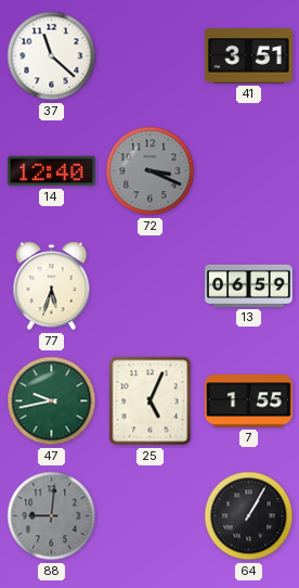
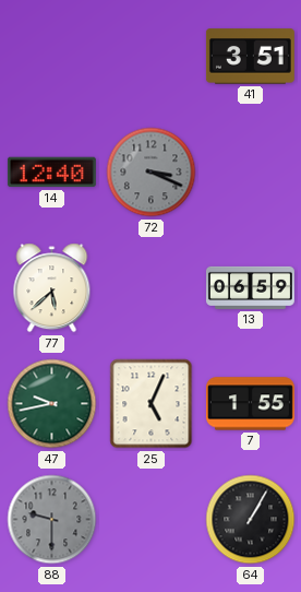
37: 11:22 -> none
77: 5:33 -> 5:38
88: 9:01 -> 9:30
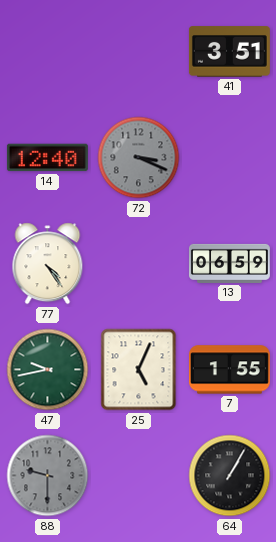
77: 5:38 -> 4:24
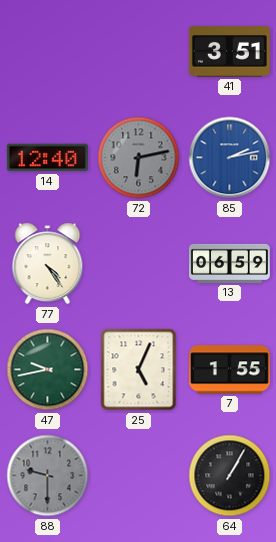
72: 3:19 -> 6:13
85: none -> 2:13
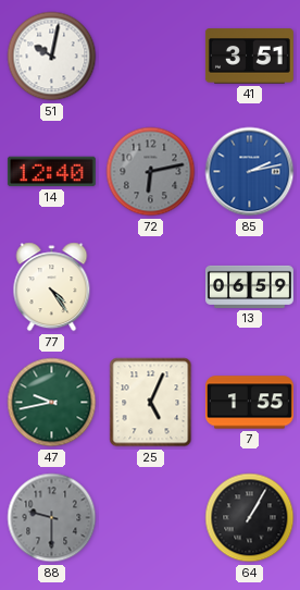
51: none -> 10:02
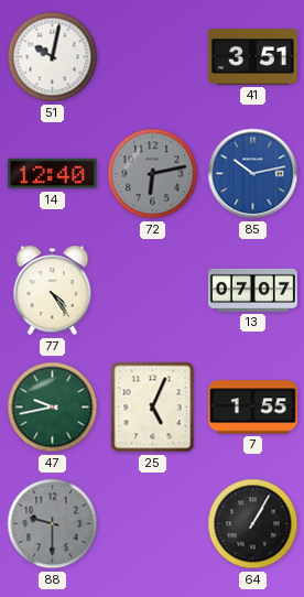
85: 2:13 -> 10:13
13: 06:59 -> 07:07
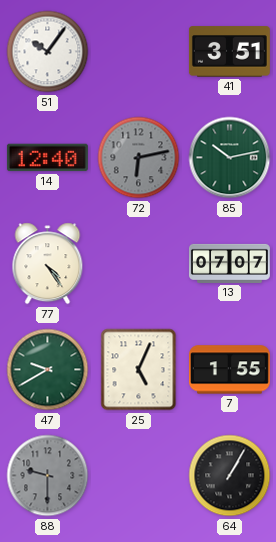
51: 10:02 -> 10:06
85 dial: blue -> green
47: 9:43 -> 9:40
